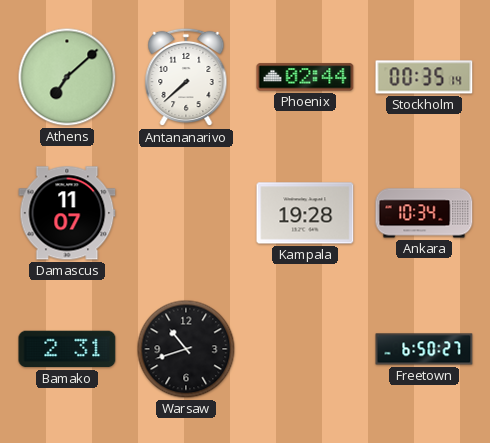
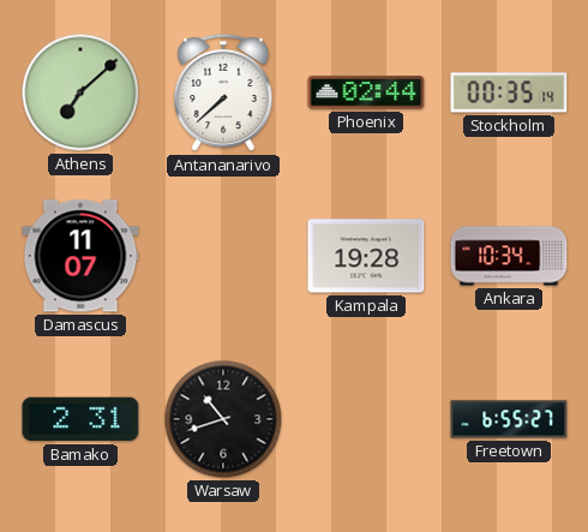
Freetown: 6:50 -> 6:55
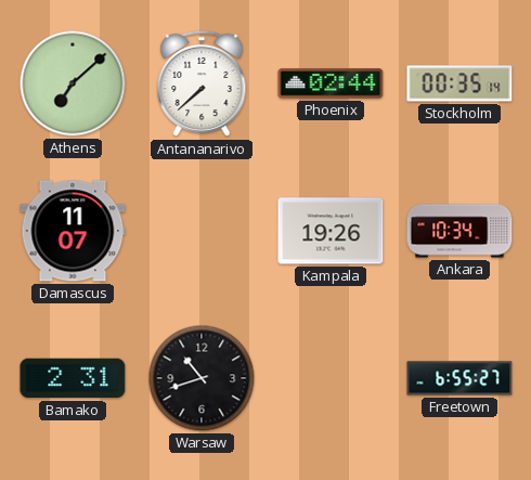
Kampala: 19:28 -> 19:26
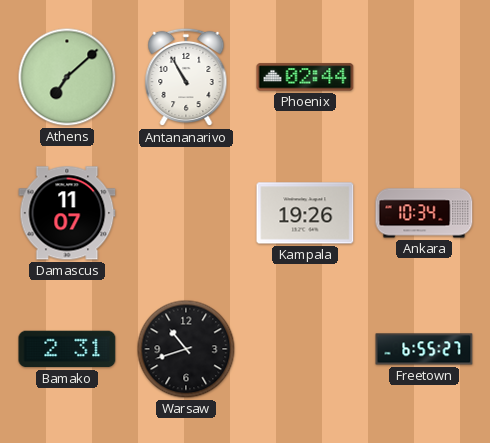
Antananarivo: 7:38 -> 10:55
Stockholm: 00:35 -> none
